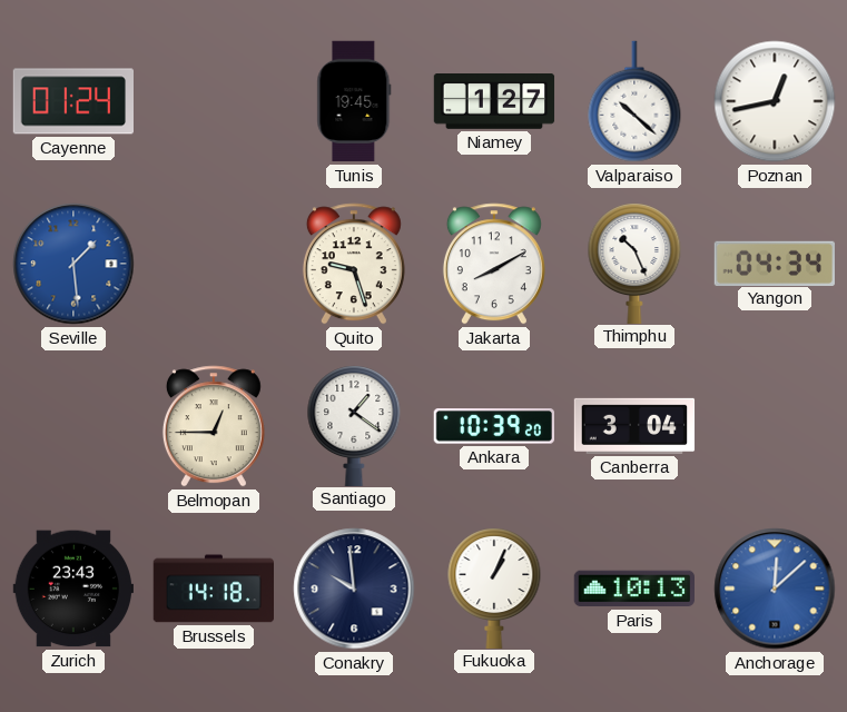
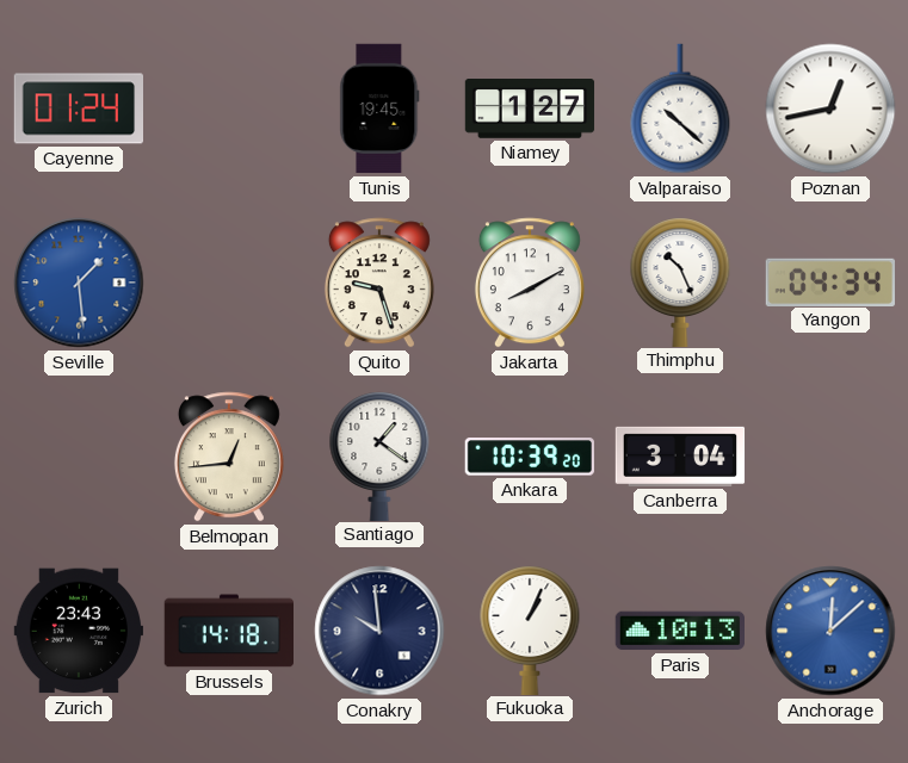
Belmopan: 12:45 -> 12:44
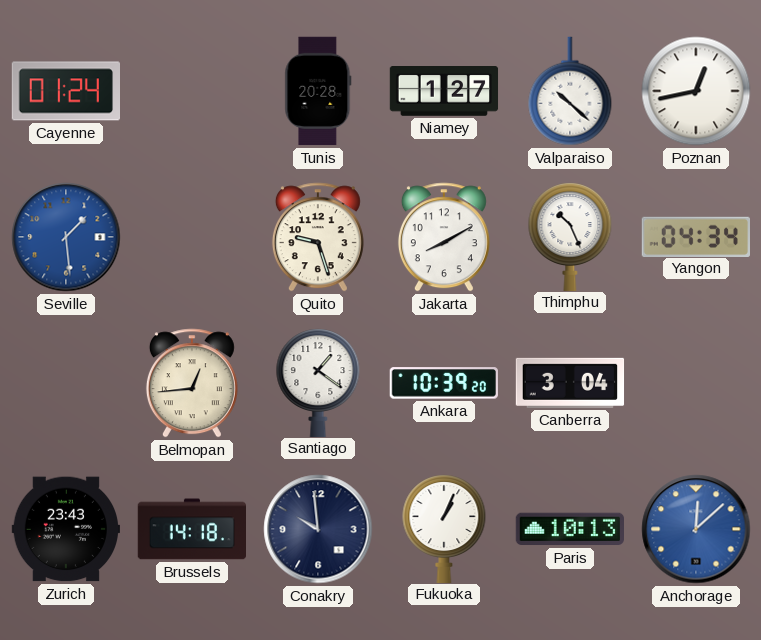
Tunis: 19:45 -> 20:28
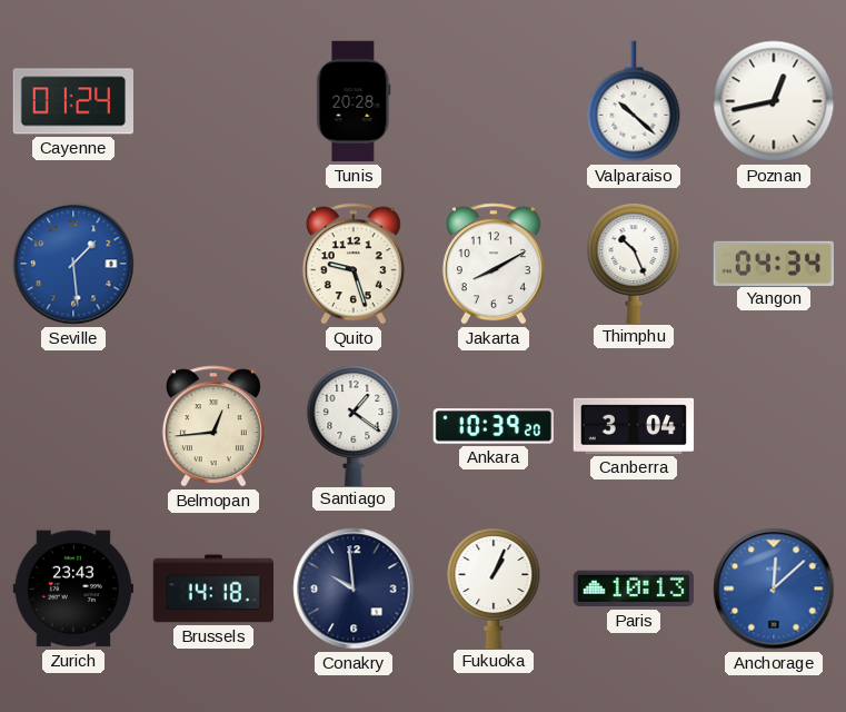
Niamey: 1:27 -> none
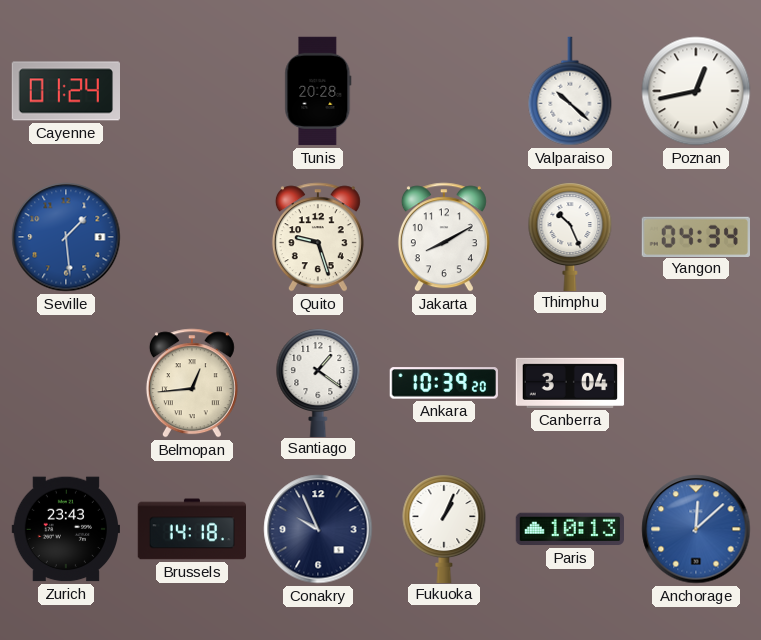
Conakry: 9:59 -> 9:56
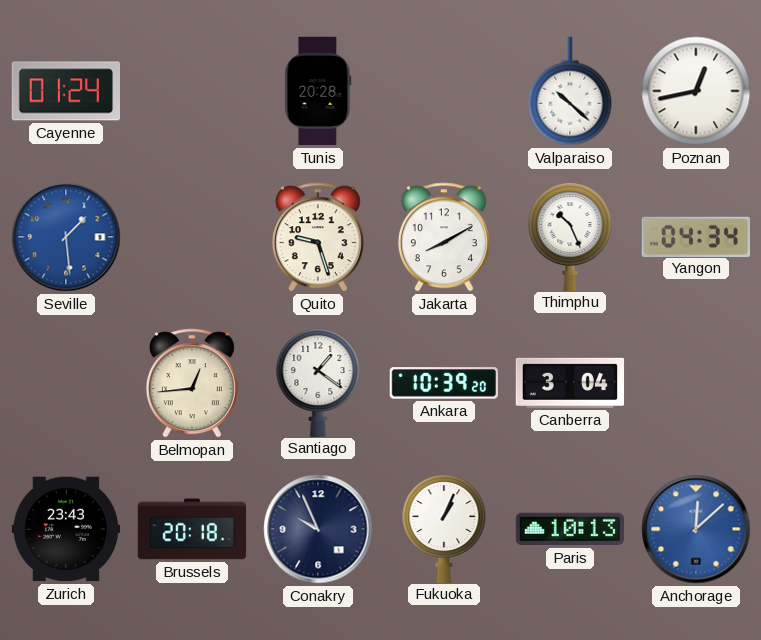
Brussels: 14:18 -> 20:18
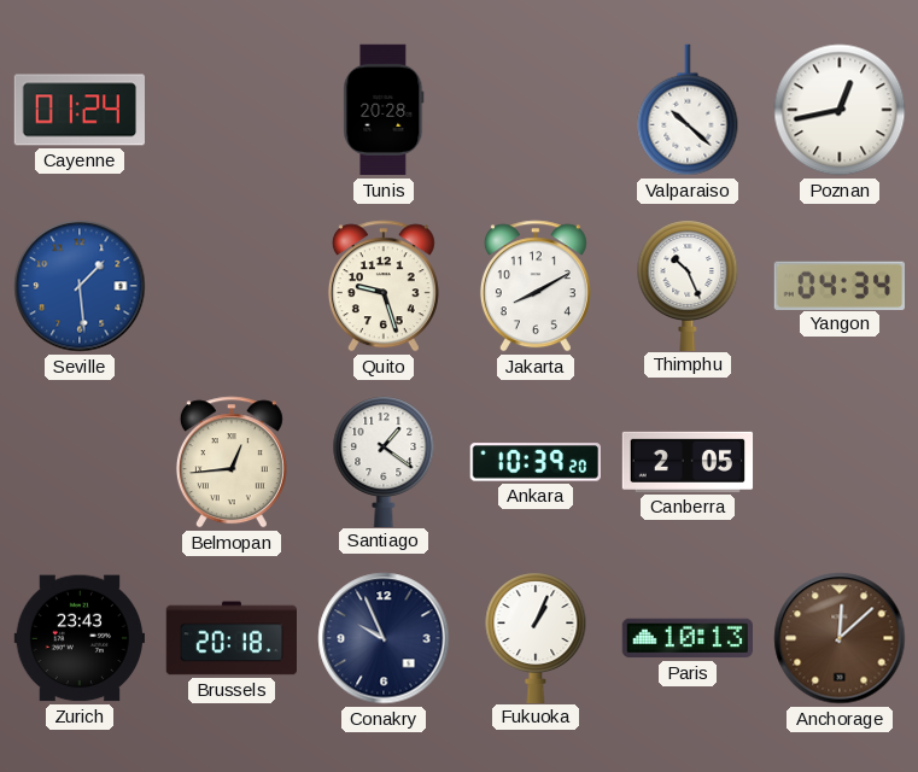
Canberra: 3:04 -> 2:05
Anchorage dial: blue -> brown
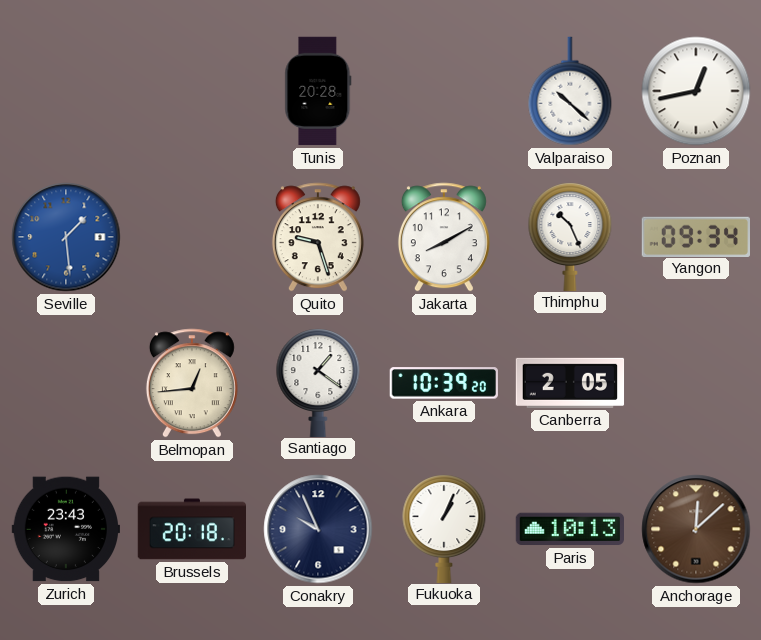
Cayenne: 01:24 -> none
Yangon: 04:34 -> 09:34
